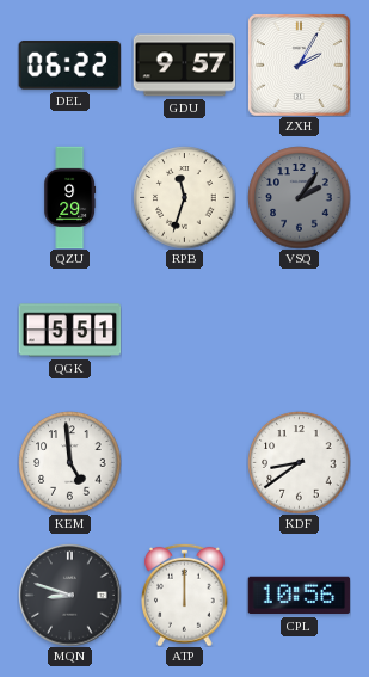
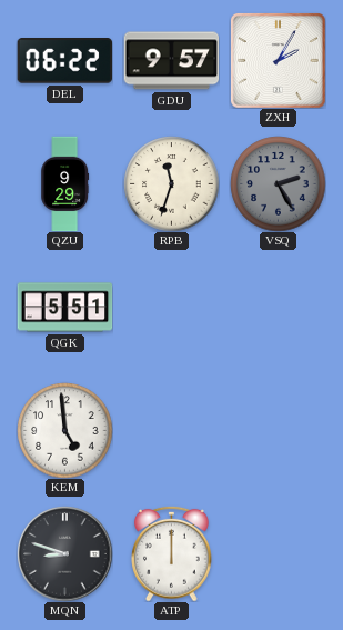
VSQ: 2:06 -> 2:25
KDF: 8:39 -> none
CPL: 10:56 -> none
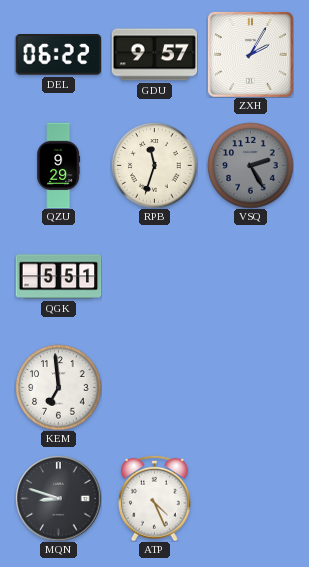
KEM: 4:59 -> 6:59
ATP: 12:00 -> 4:26
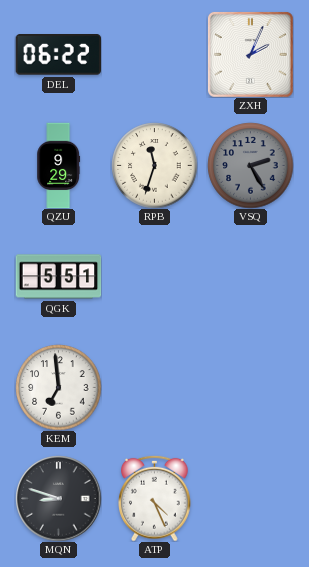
GDU: 9:57 -> none
ZXH: 2:05 -> 2:04
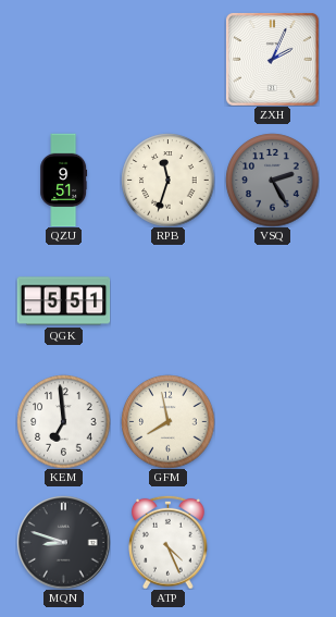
DEL: 06:22 -> none
QZU: 9:29 -> 9:51
GFM: none -> 7:58
